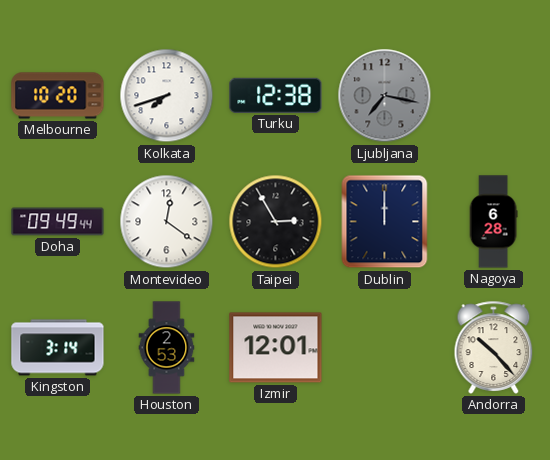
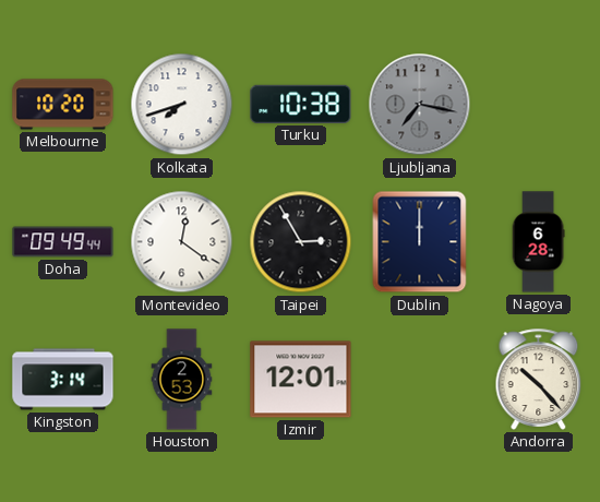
Turku: 12:38 -> 10:38
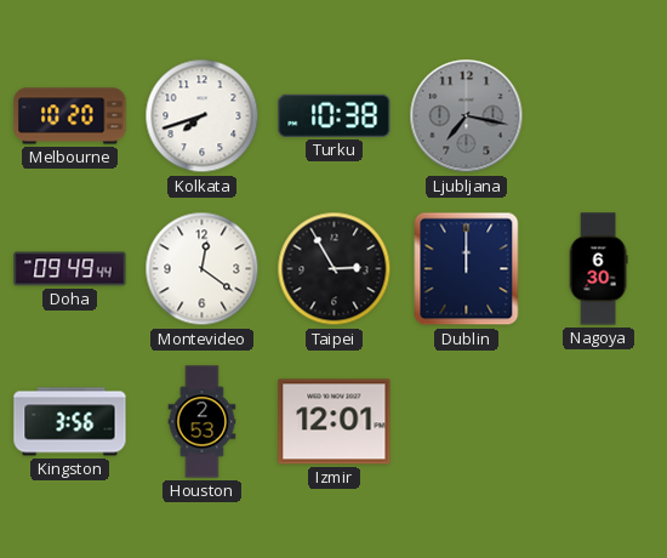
Nagoya: 6:28 -> 6:30
Kingston: 3:14 -> 3:56
Andorra: 10:23 -> none
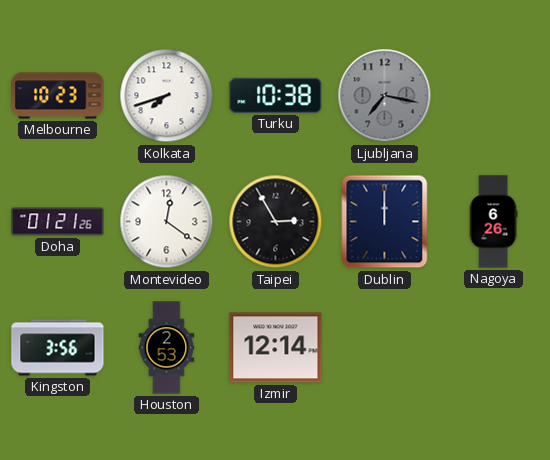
Melbourne: 10:20 -> 10:23
Doha: 09:49 -> 01:21
Nagoya: 6:30 -> 6:26
Izmir: 12:01 -> 12:14
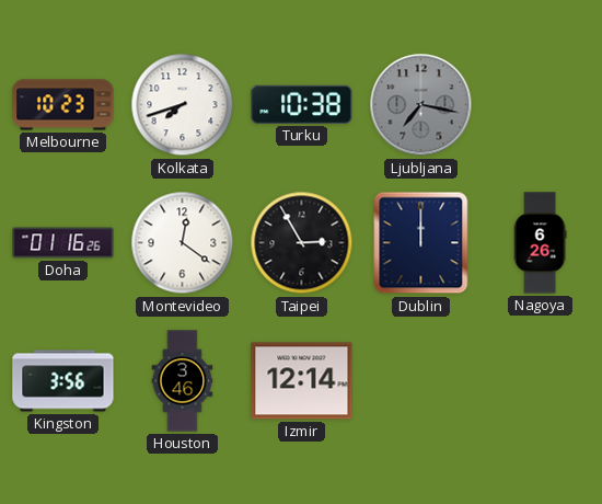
Doha: 01:21 -> 01:16
Houston: 2:53 -> 3:46
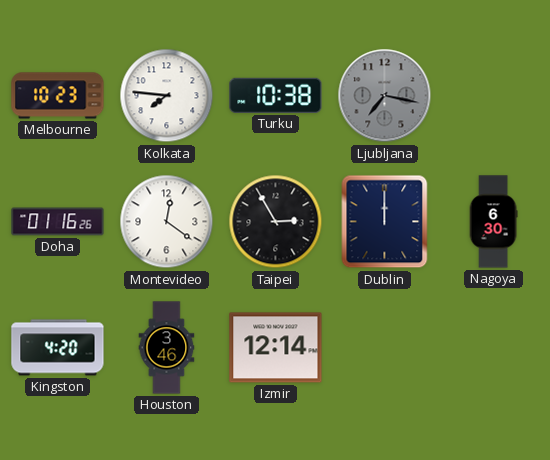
Kolkata: 7:42 -> 7:46
Nagoya: 6:26 -> 6:30
Kingston: 3:56 -> 4:20
